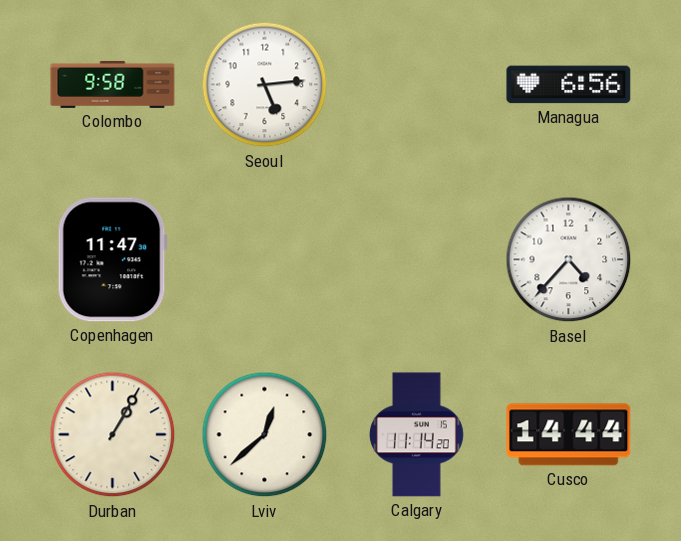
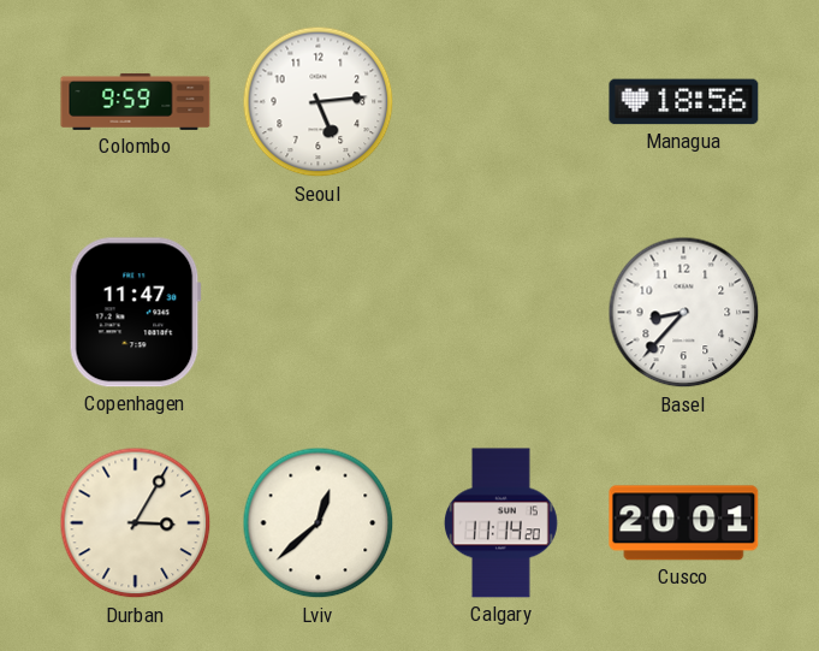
Colombo: 9:58 -> 9:59
Managua: 6:56 -> 18:56
Basel: 4:37 -> 8:37
Durban: 1:05 -> 3:05
Cusco: 14:44 -> 20:01
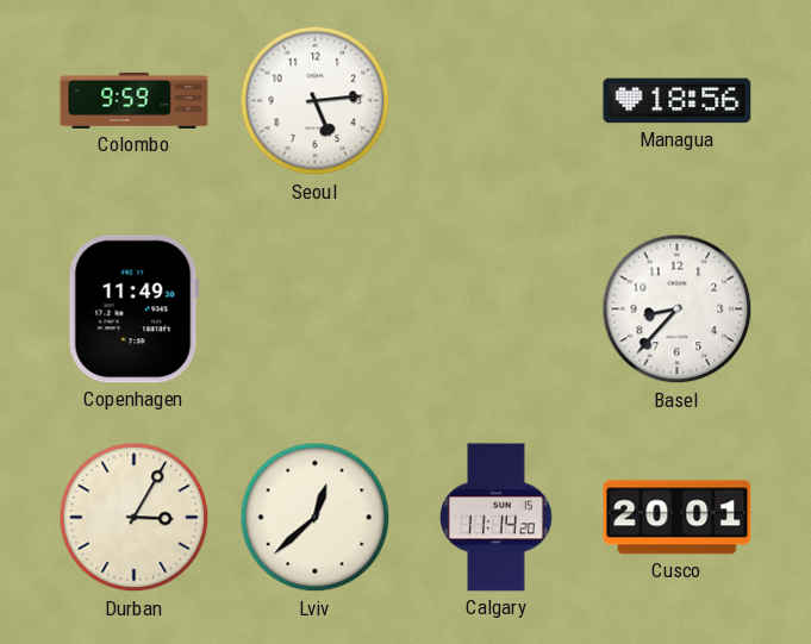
Copenhagen: 11:47 -> 11:49
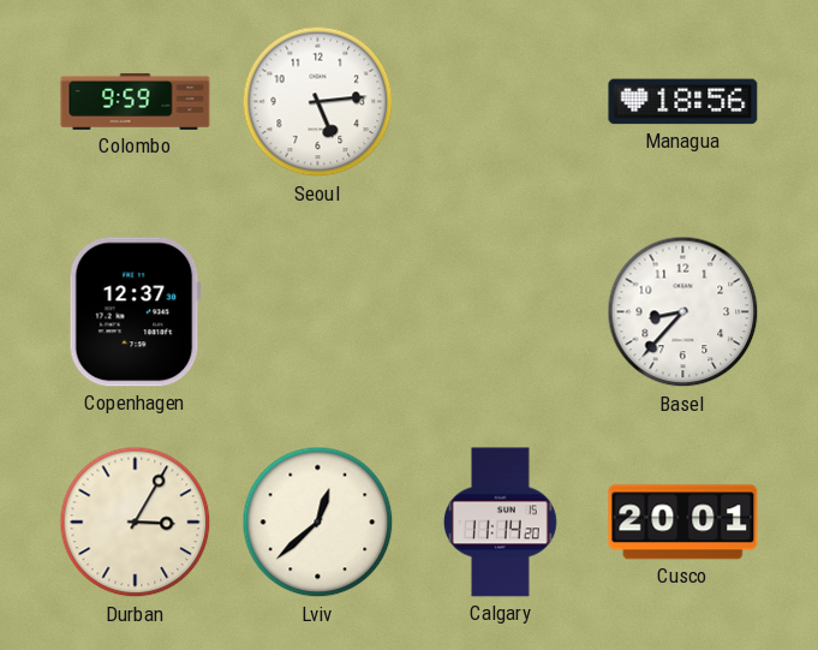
Copenhagen: 11:49 -> 12:37
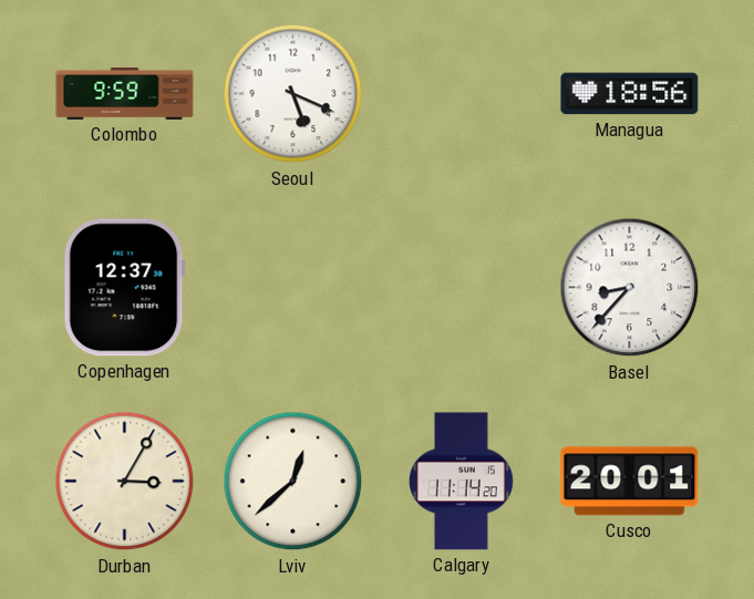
Seoul: 5:14 -> 5:19
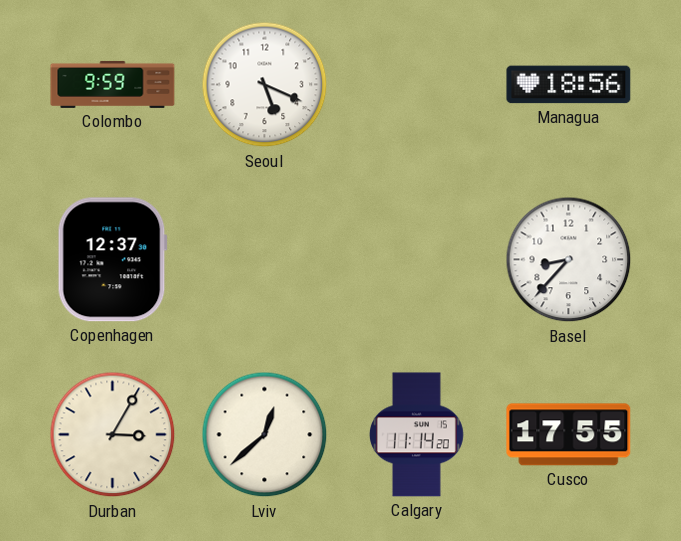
Cusco: 20:01 -> 17:55
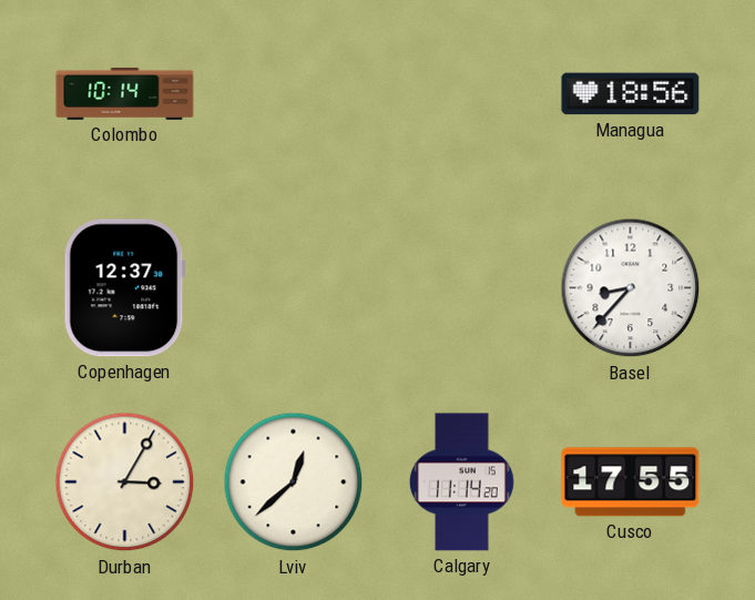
Colombo: 9:59 -> 10:14
Seoul: 5:19 -> none
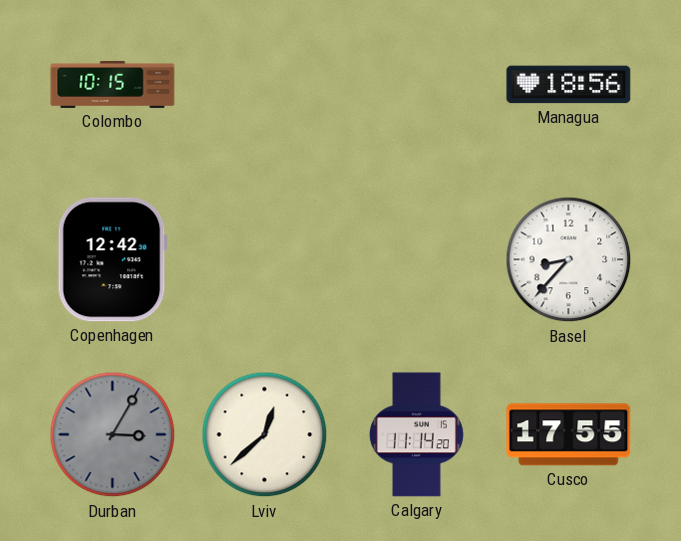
Colombo: 10:14 -> 10:15
Copenhagen: 12:37 -> 12:42
Durban dial: cream -> grey
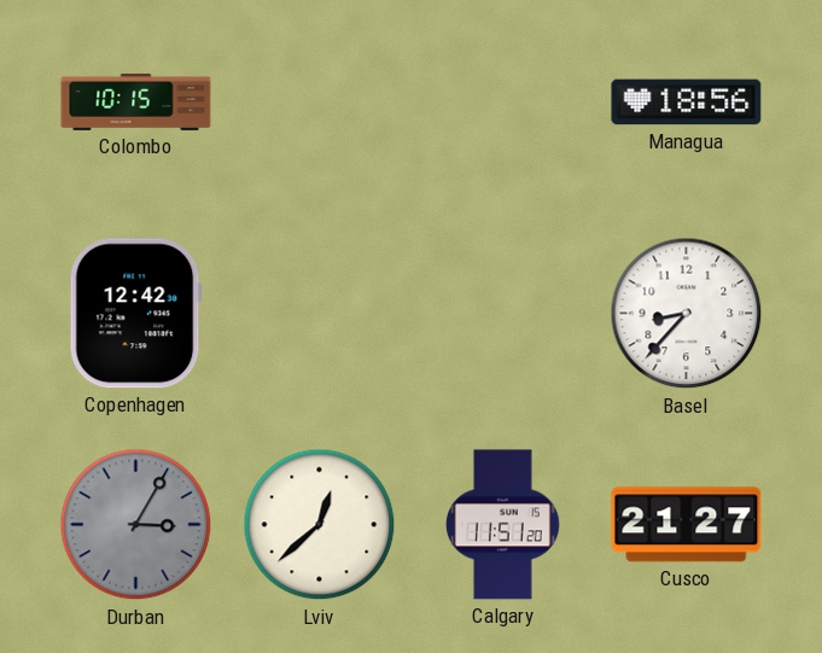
Calgary: 11:14 -> 11:51
Cusco: 17:55 -> 21:27
